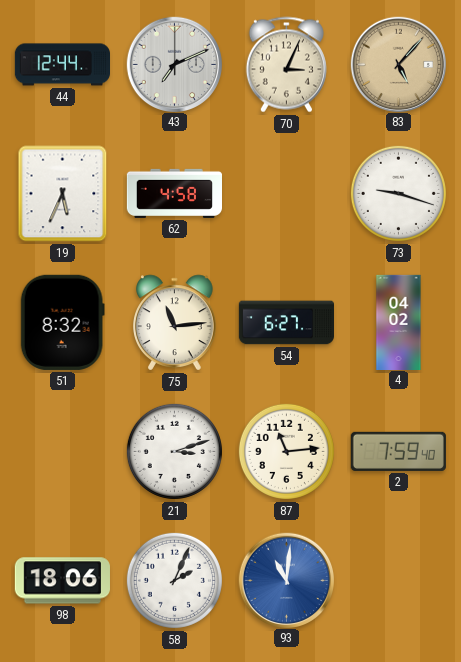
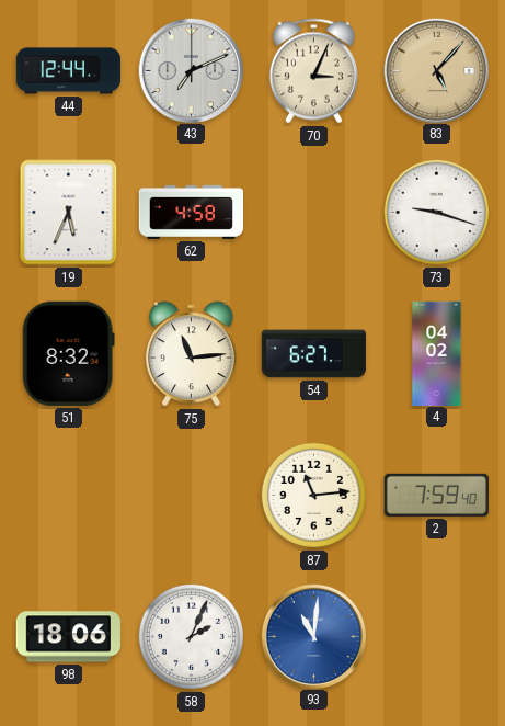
21: 3:12 -> none
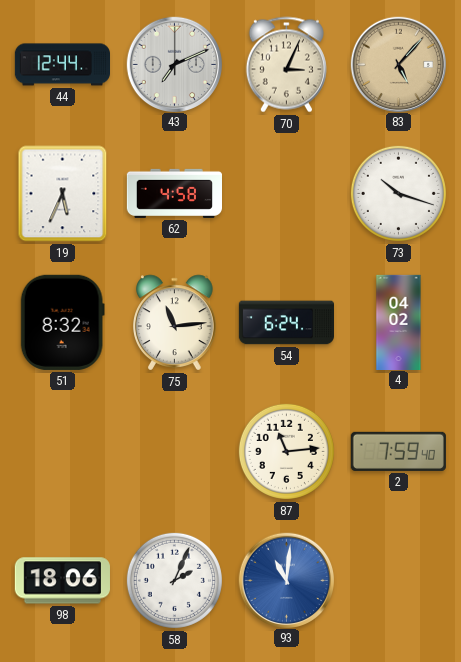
73: 9:18 -> 10:18
54: 6:27 -> 6:24
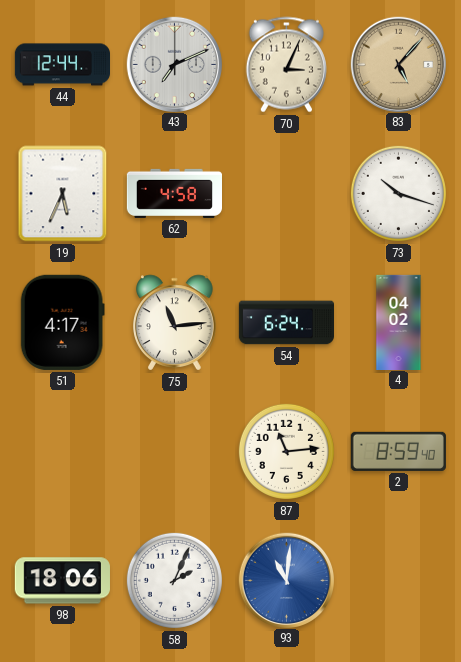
51: 8:32 -> 4:17
2: 7:59 -> 8:59
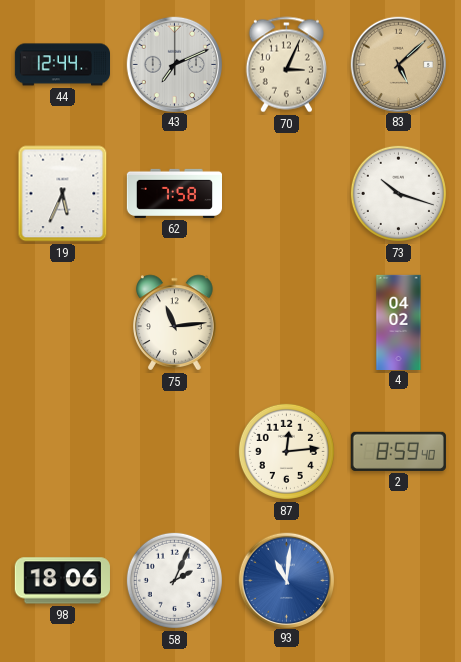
83: 5:07 -> 5:08
62: 4:58 -> 7:58
51: 4:17 -> none
54: 6:24 -> none
87: 11:14 -> 12:14
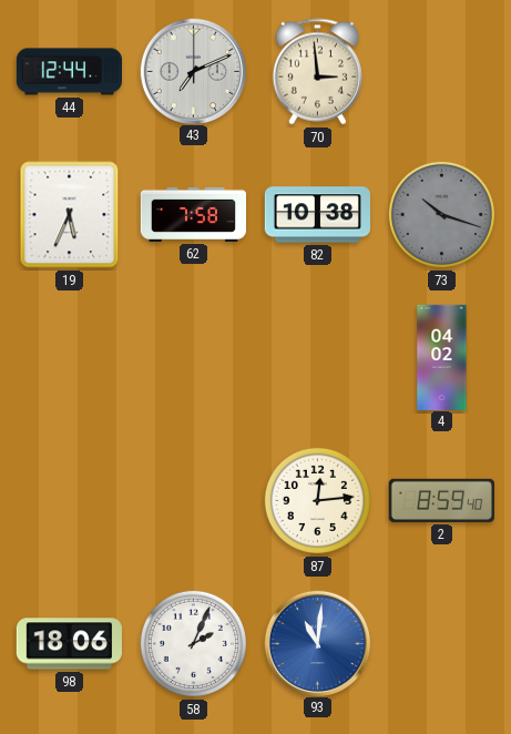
70: 3:04 -> 2:59
83: 5:08 -> none
82: none -> 10:38
73 dial: white -> grey
75: 11:14 -> none
